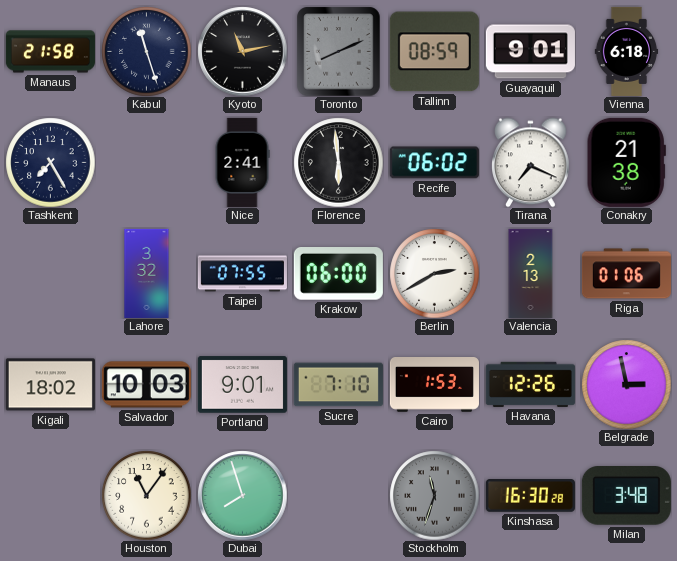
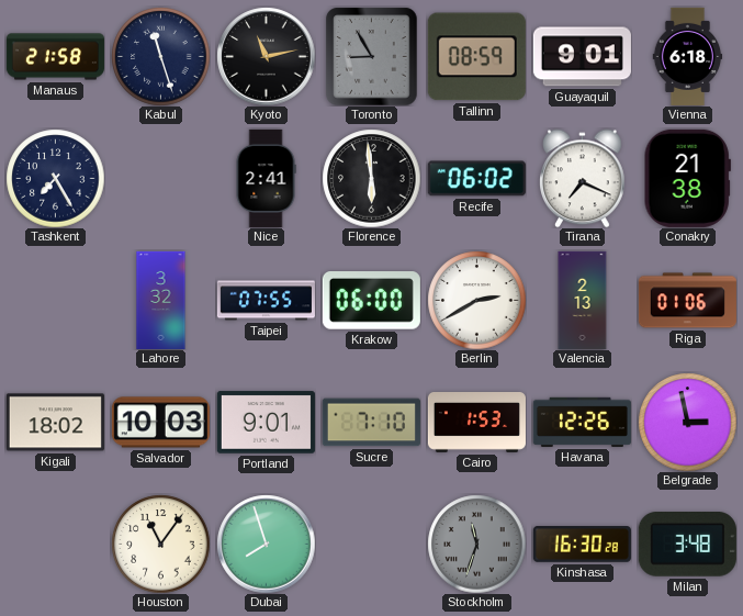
Toronto: 8:11 -> 8:55
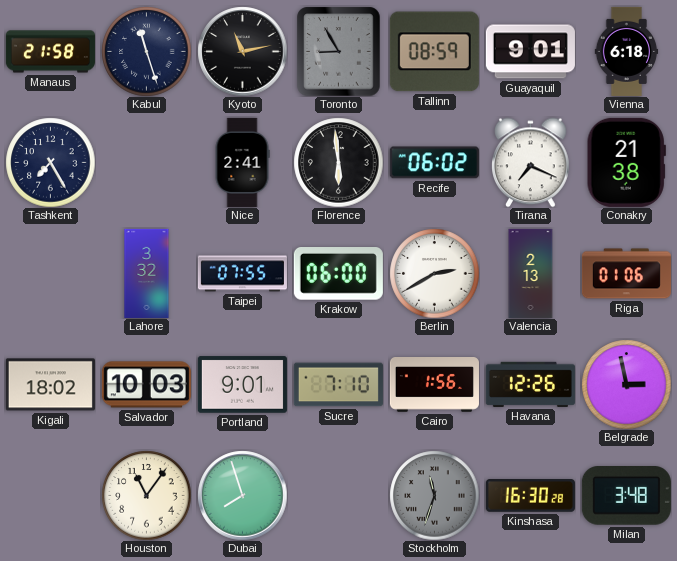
Cairo: 1:53 -> 1:56
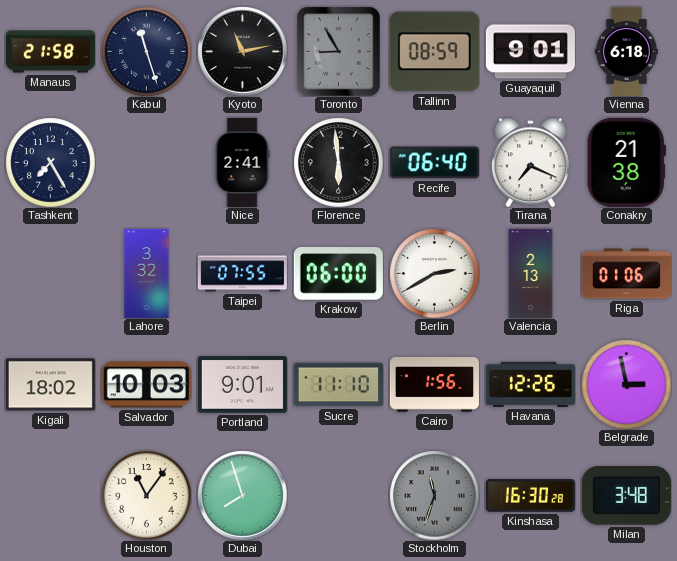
Recife: 06:02 -> 06:40
Sucre: 7:10 -> 11:10
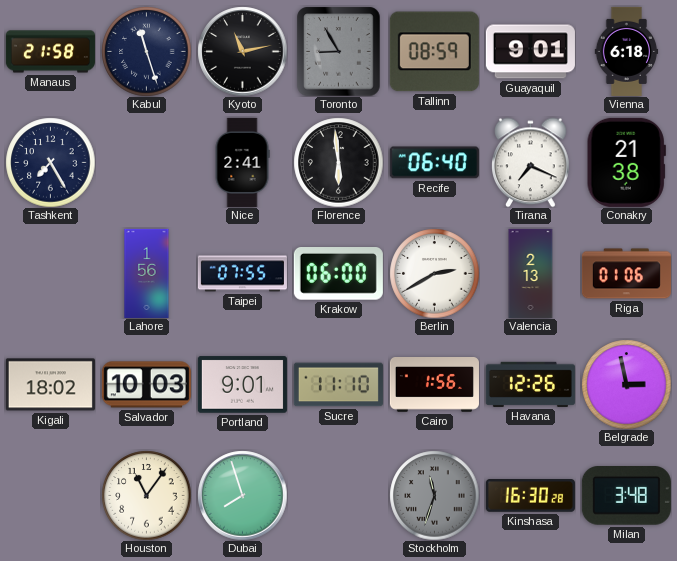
Lahore: 3:32 -> 1:56
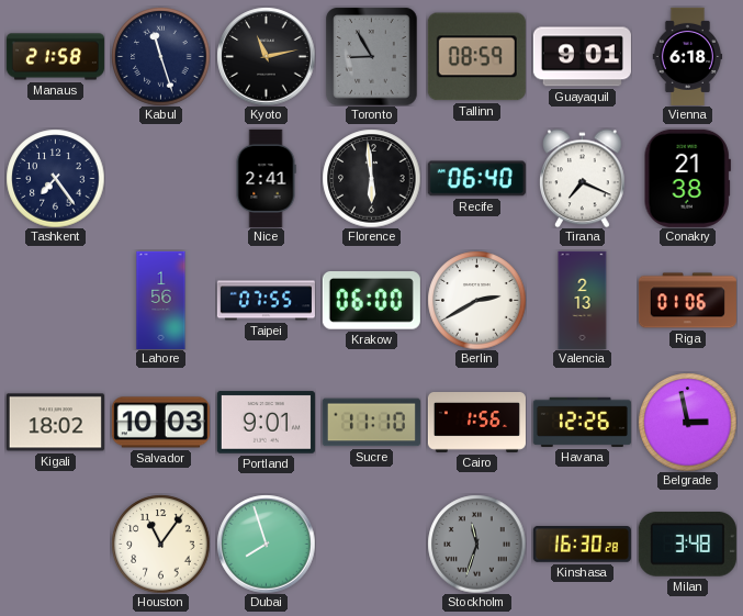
Tashkent: 7:25 -> 7:24
